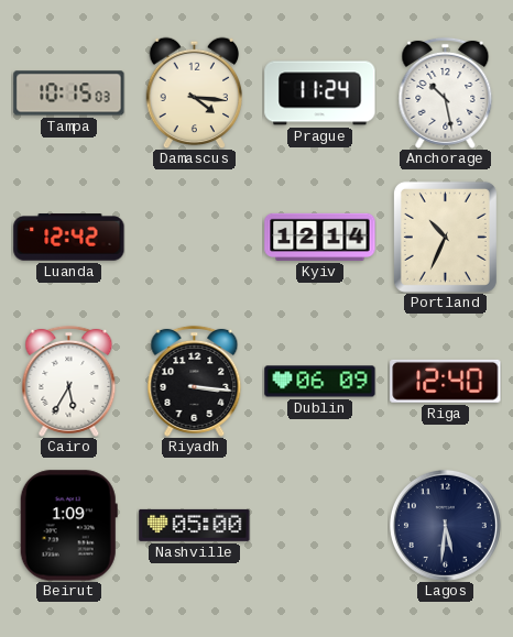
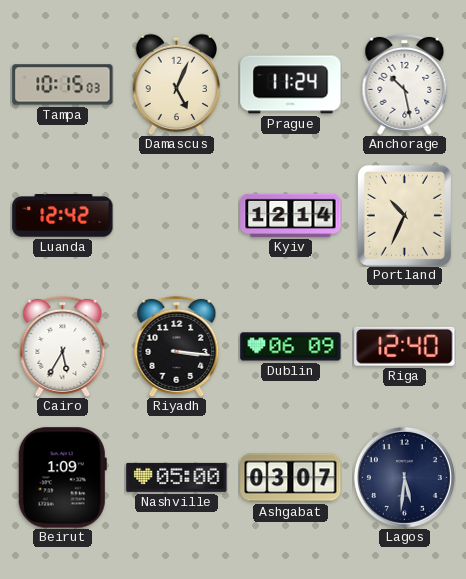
Damascus: 4:16 -> 5:04
Ashgabat: none -> 03:07
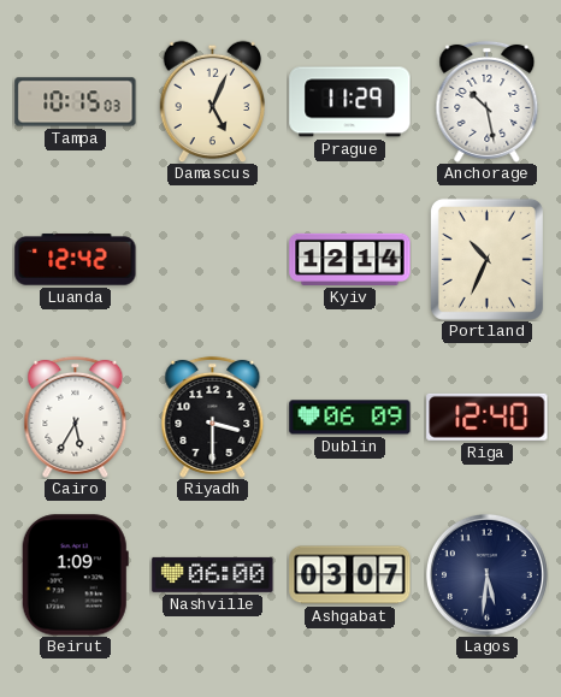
Prague: 11:24 -> 11:29
Riyadh: 3:16 -> 3:30
Nashville: 05:00 -> 06:00
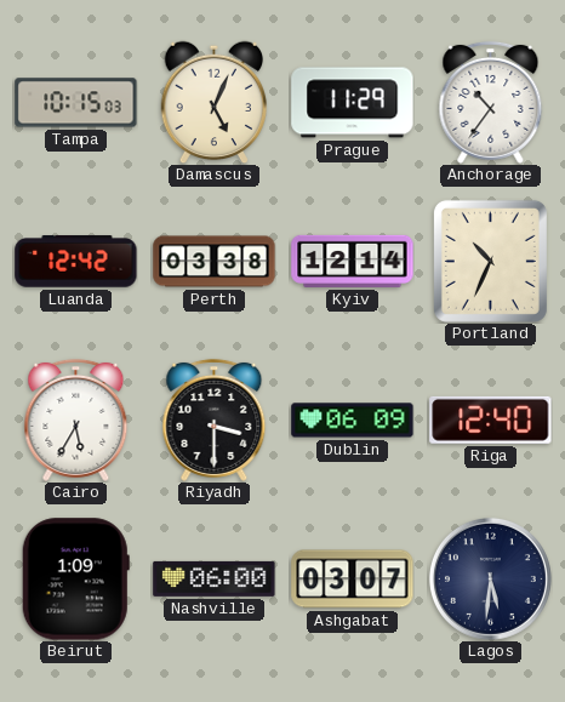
Anchorage: 10:28 -> 10:36
Perth: none -> 03:38
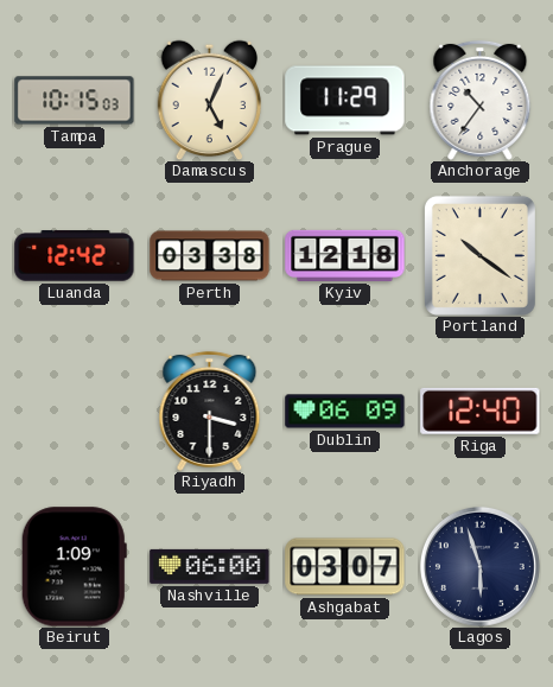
Kyiv: 12:14 -> 12:18
Portland: 10:34 -> 10:21
Cairo: 5:35 -> none
Lagos: 5:31 -> 5:57
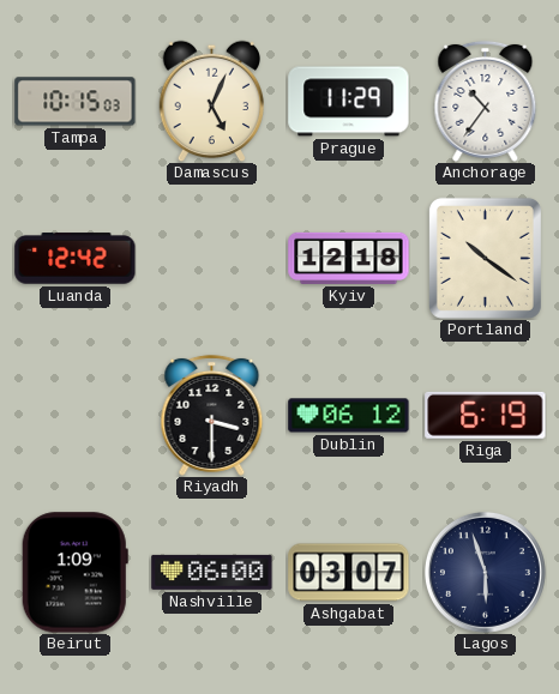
Perth: 03:38 -> none
Dublin: 06:09 -> 06:12
Riga: 12:40 -> 6:19
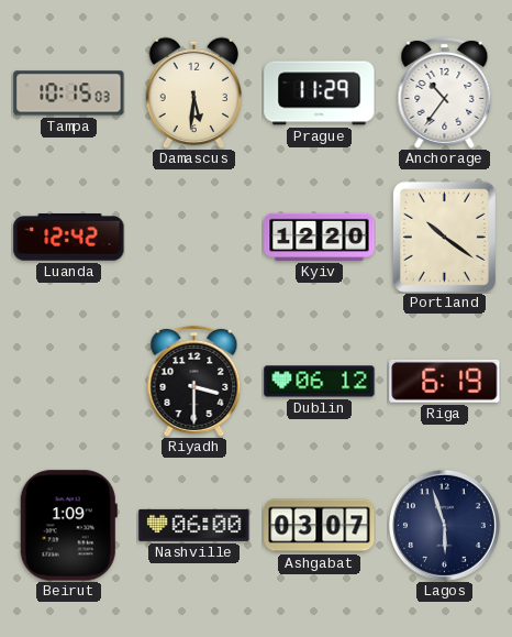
Damascus: 5:04 -> 5:31
Kyiv: 12:18 -> 12:20
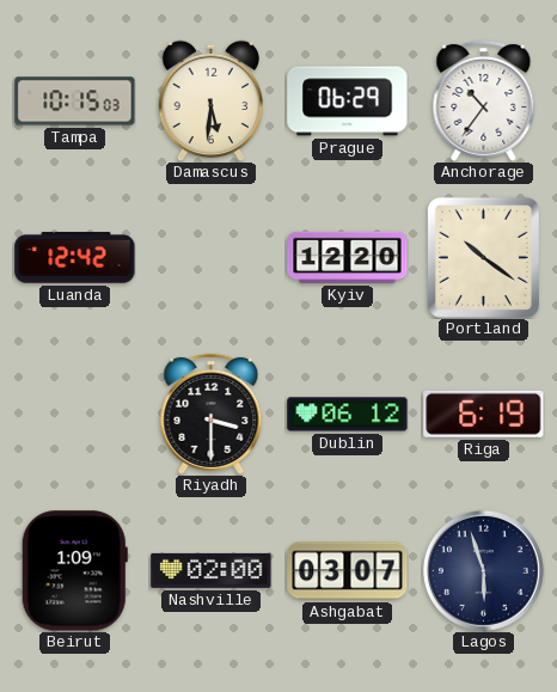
Prague: 11:29 -> 06:29
Nashville: 06:00 -> 02:00
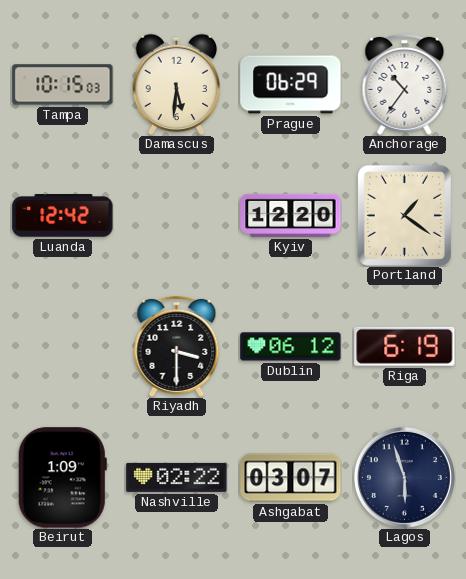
Portland: 10:21 -> 1:21
Nashville: 02:00 -> 02:22
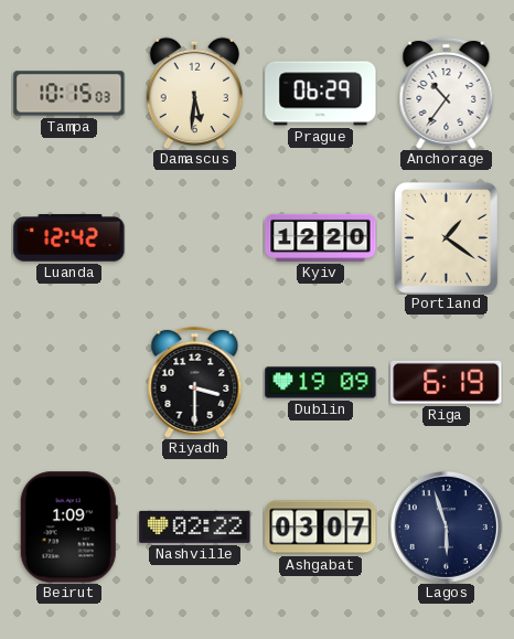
Dublin: 06:12 -> 19:09
